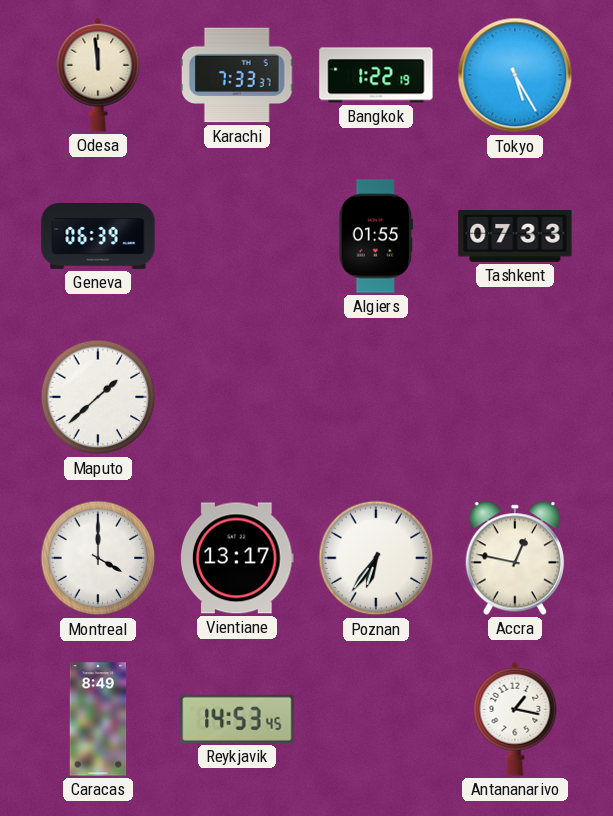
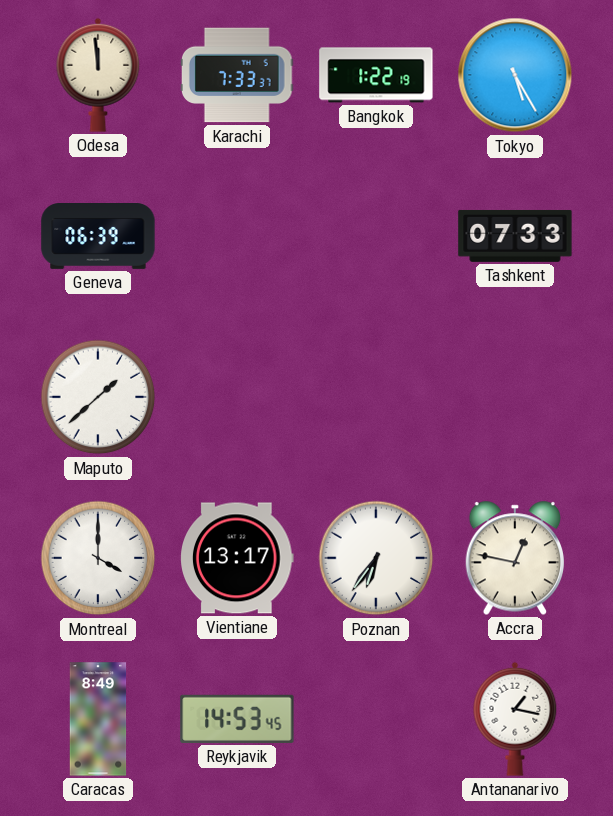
Algiers: 01:55 -> none
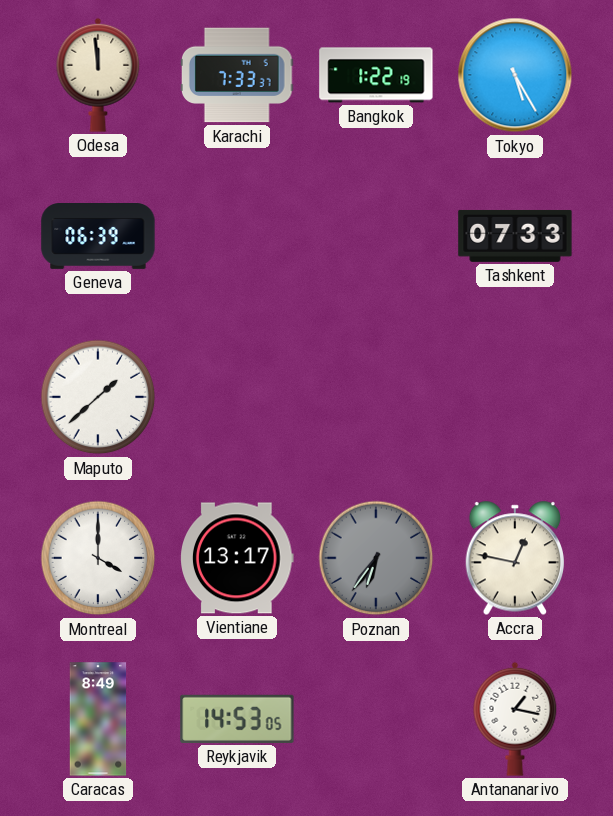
Poznan dial: white -> grey
Reykjavik: 14:53:45 -> 14:53:05
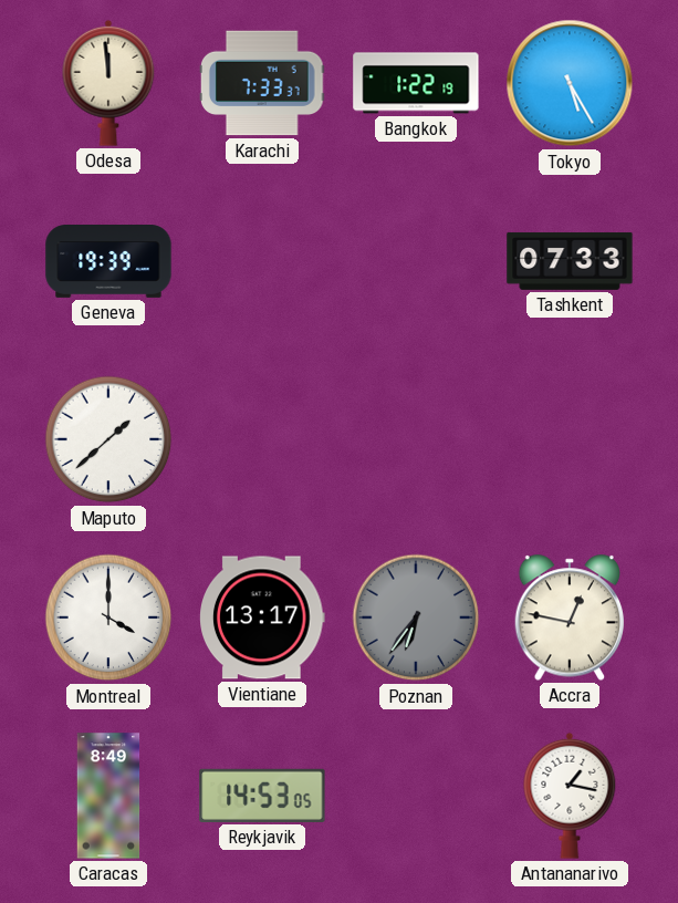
Geneva: 06:39 -> 19:39
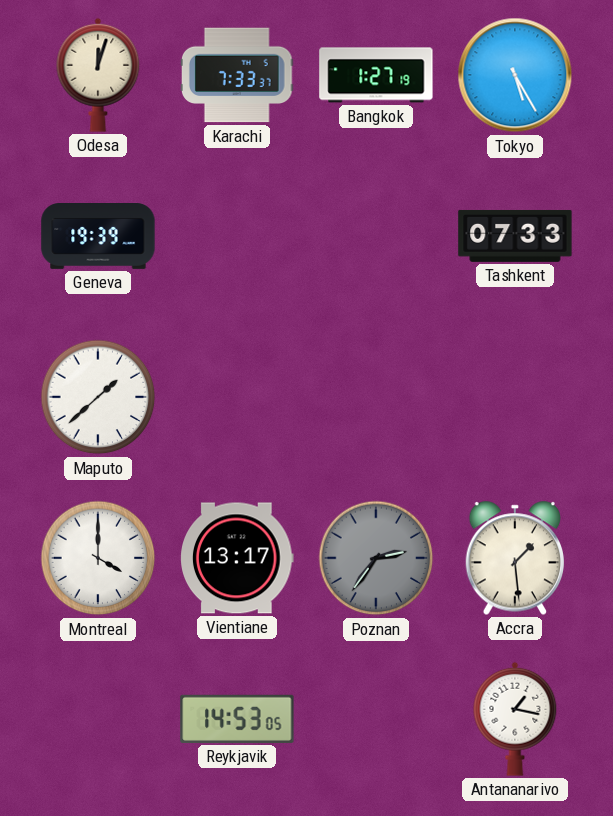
Odesa: 11:59 -> 12:03
Bangkok: 1:22 -> 1:27
Poznan: 6:36 -> 2:36
Accra: 12:47 -> 1:29
Caracas: 8:49 -> none
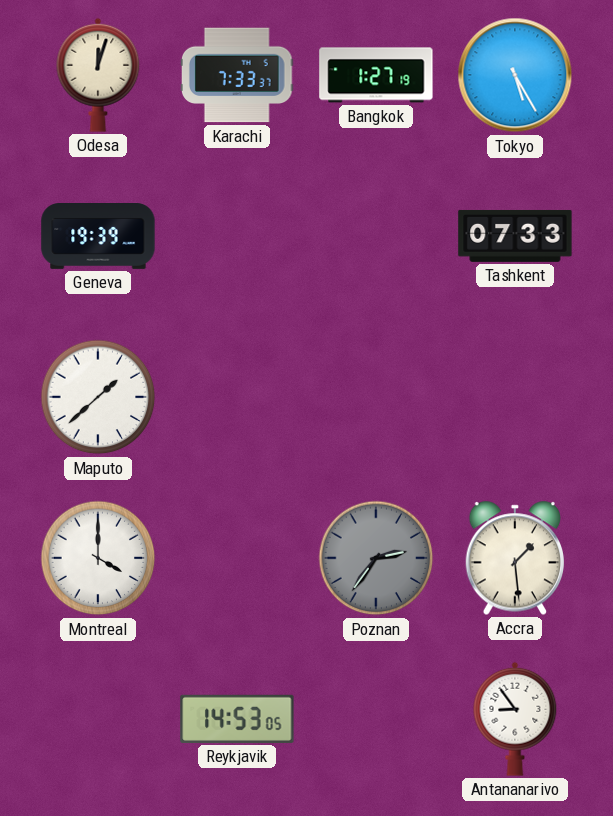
Vientiane: 13:17 -> none
Antananarivo: 1:17 -> 8:54
